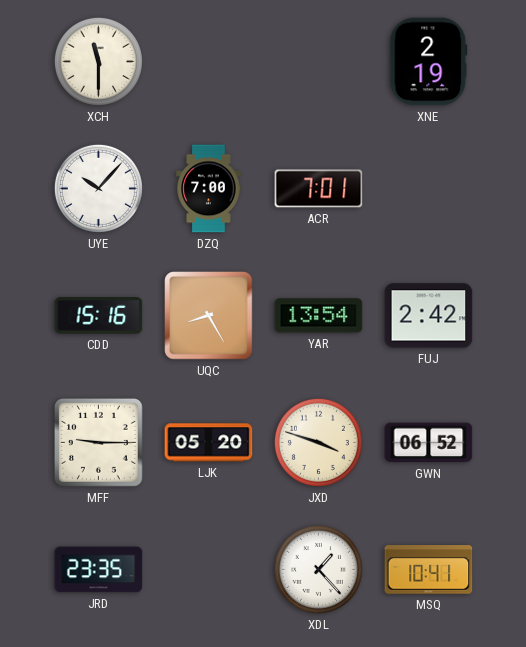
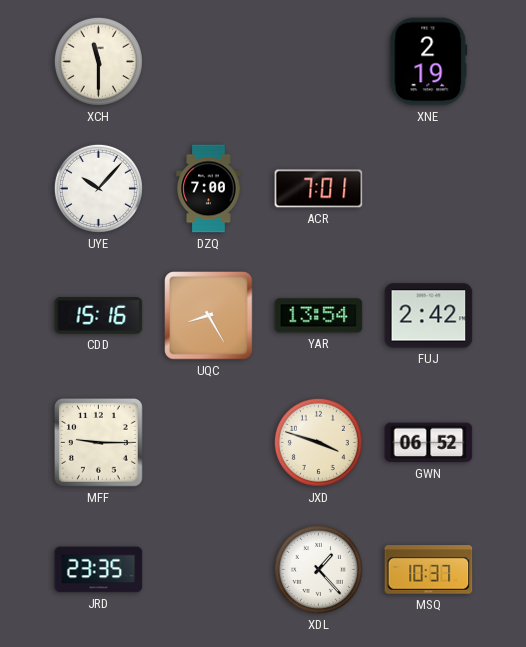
LJK: 05:20 -> none
MSQ: 10:41 -> 10:37
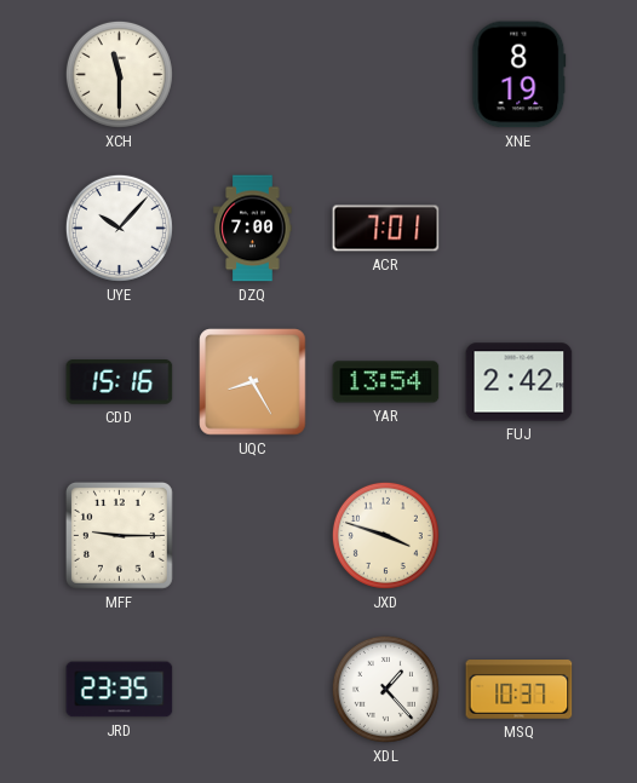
XNE: 2:19 -> 8:19
GWN: 06:52 -> none
